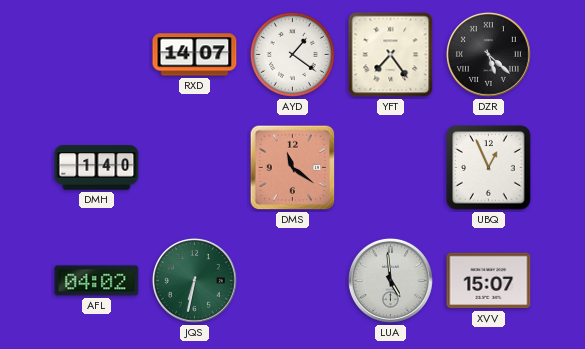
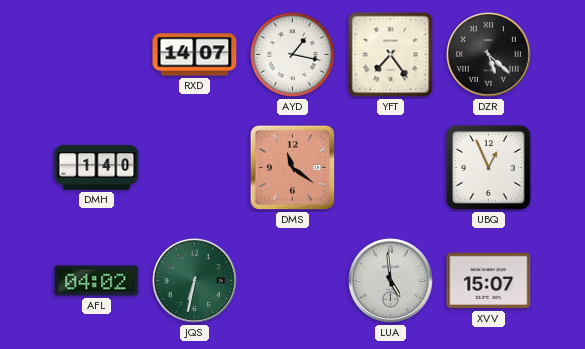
AYD: 1:21 -> 1:17
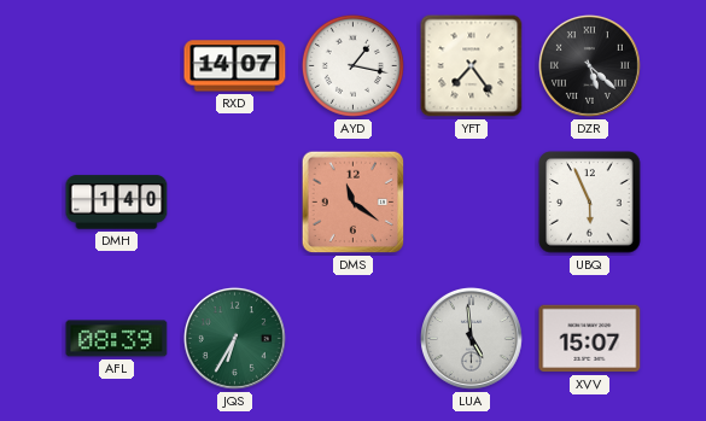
UBQ: 12:56 -> 5:56
AFL: 04:02 -> 08:39
JQS: 6:32 -> 6:35
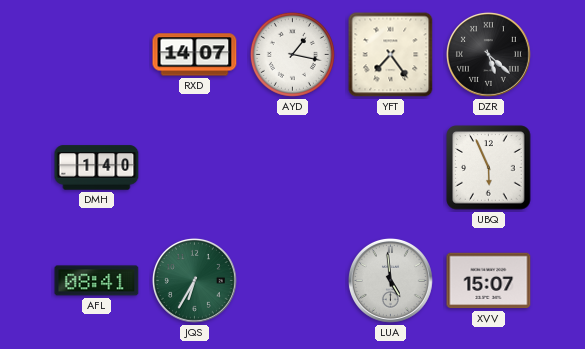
DMS: 11:21 -> none
AFL: 08:39 -> 08:41
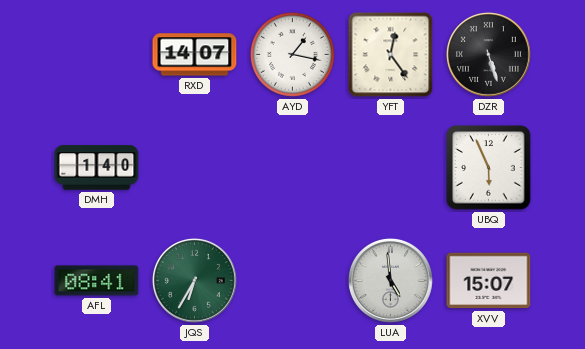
YFT: 7:24 -> 12:24
DZR: 5:22 -> 5:27
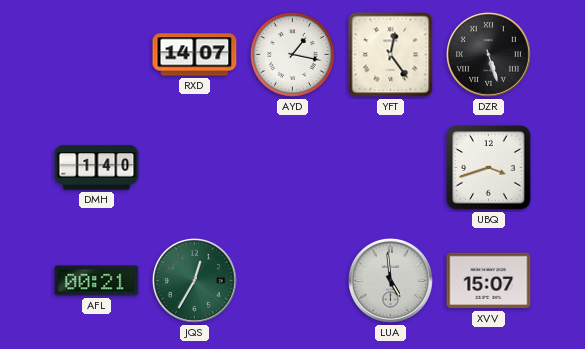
UBQ: 5:56 -> 3:42
AFL: 08:41 -> 00:21
JQS: 6:35 -> 12:35
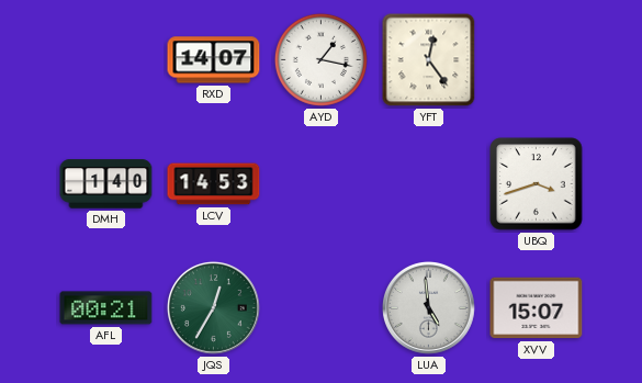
DZR: 5:27 -> none
LCV: none -> 14:53
